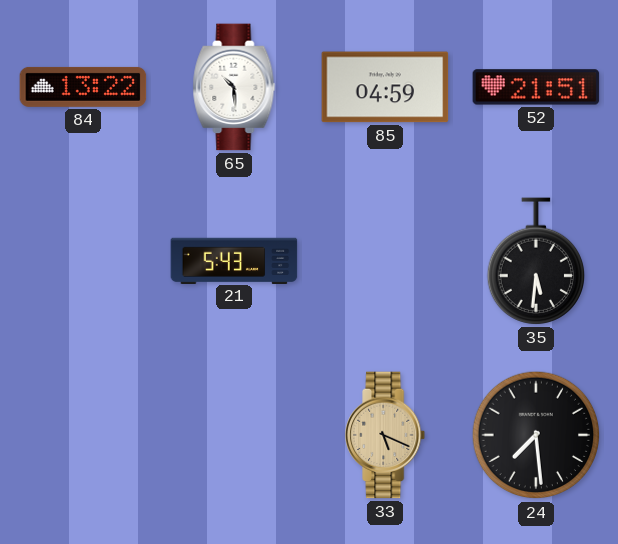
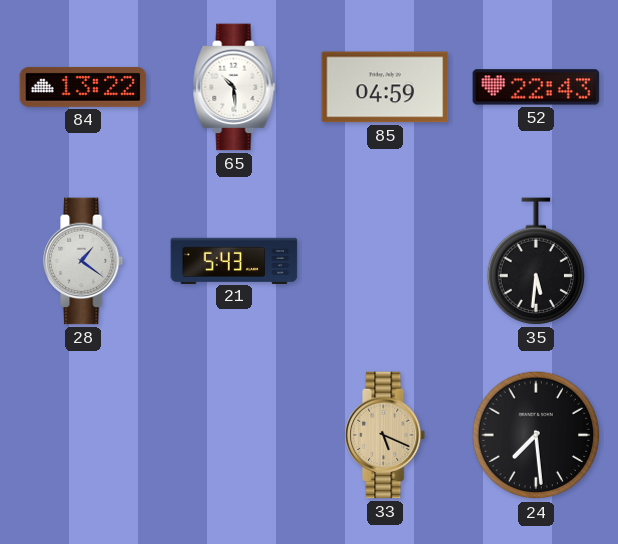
52: 21:51 -> 22:43
28: none -> 1:21
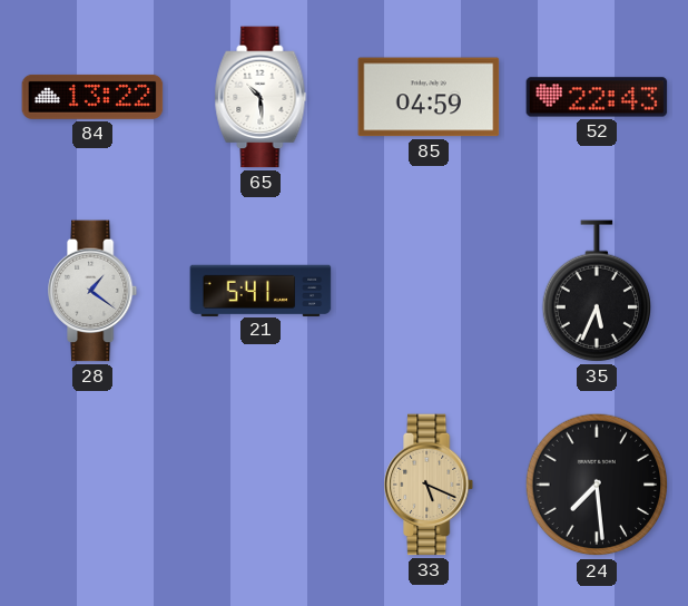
21: 5:43 -> 5:41
35: 5:31 -> 5:34
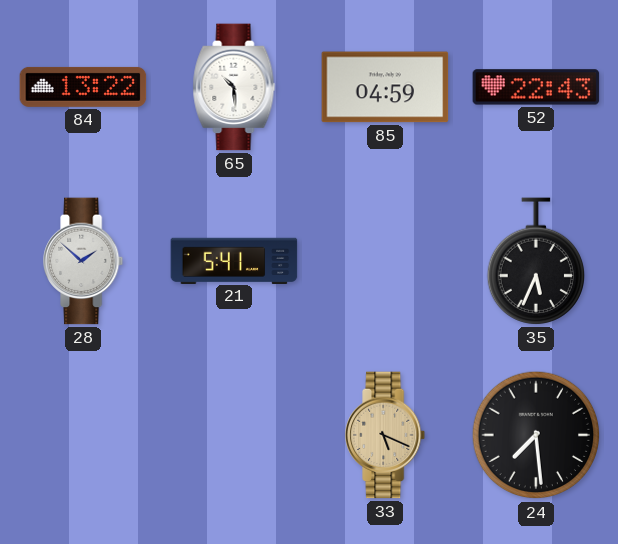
28: 1:21 -> 1:52
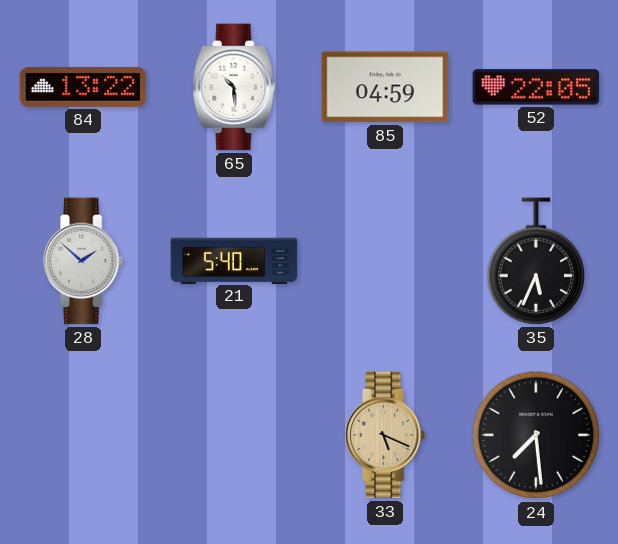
52: 22:43 -> 22:05
21: 5:41 -> 5:40
